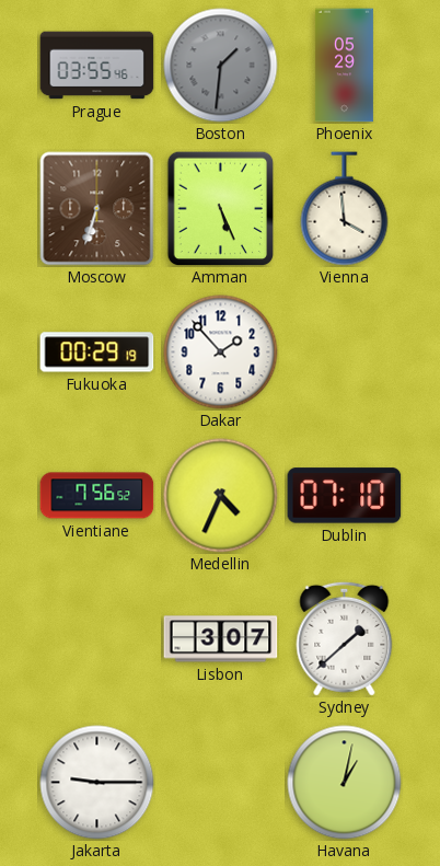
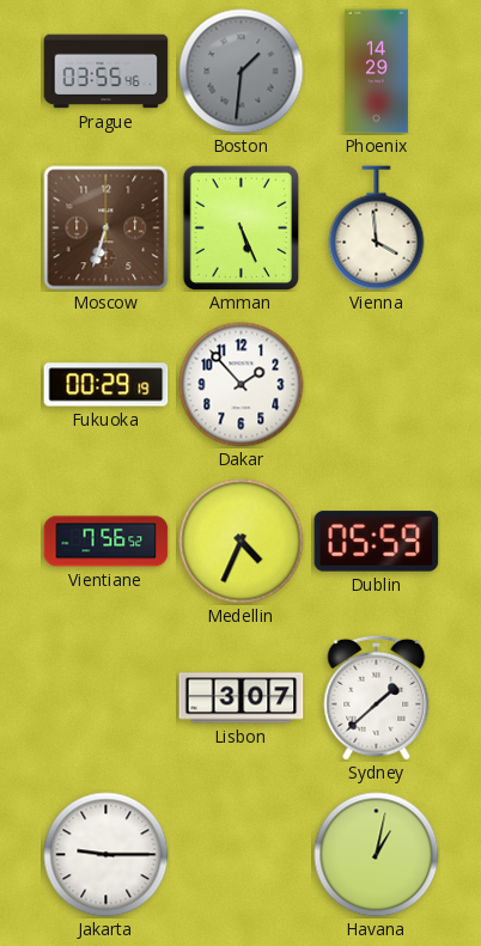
Phoenix: 05:29 -> 14:29
Dublin: 07:10 -> 05:59
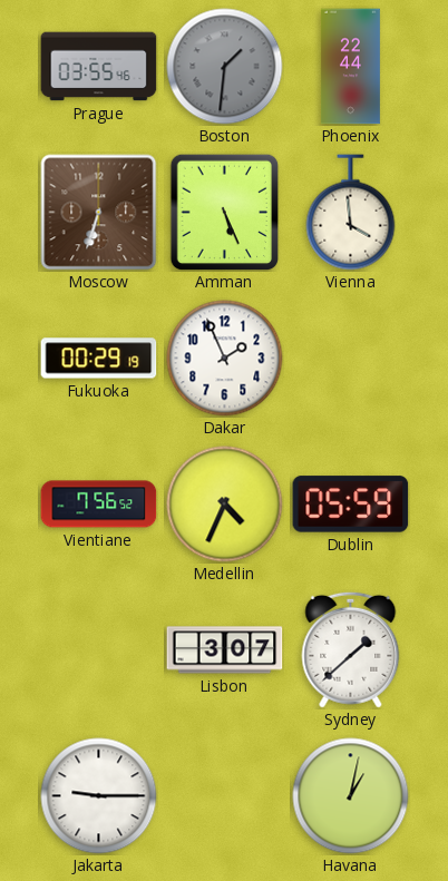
Phoenix: 14:29 -> 22:44
Dakar: 1:53 -> 1:56
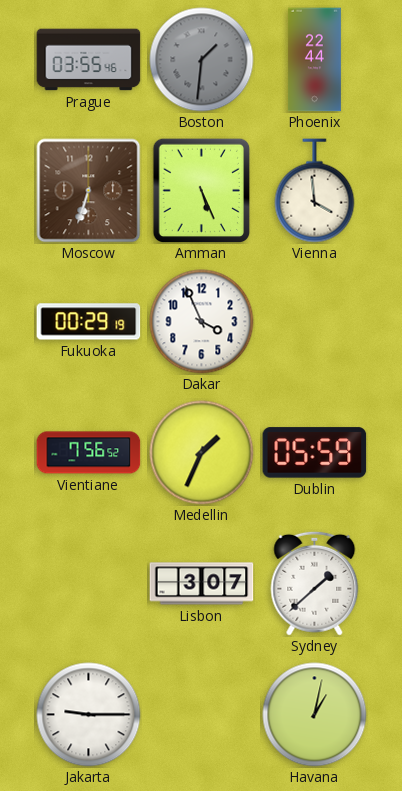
Dakar: 1:56 -> 3:56
Medellin: 4:34 -> 1:34
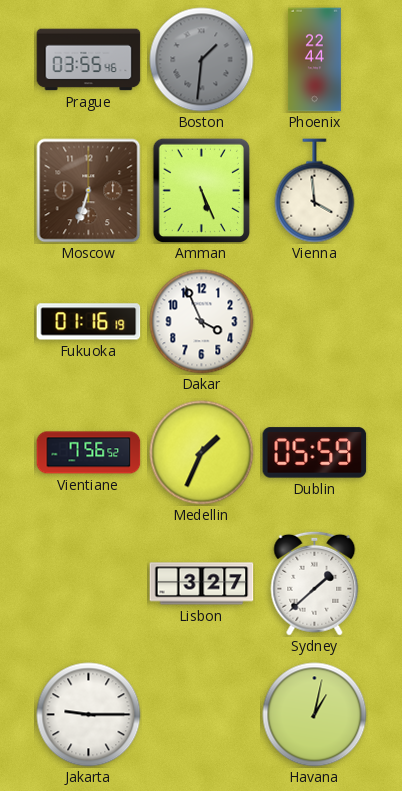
Fukuoka: 00:29 -> 01:16
Lisbon: 3:07 -> 3:27
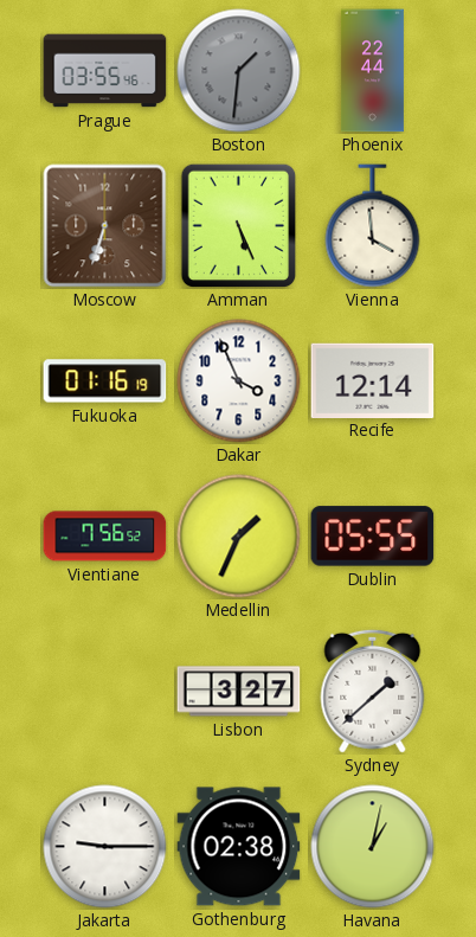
Recife: none -> 12:14
Dublin: 05:59 -> 05:55
Gothenburg: none -> 02:38
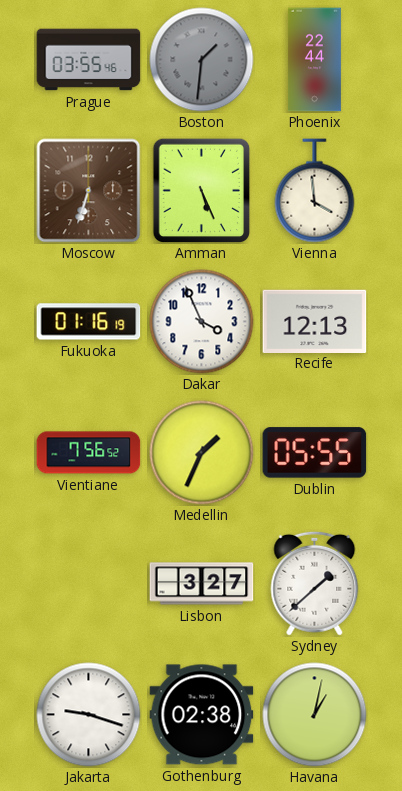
Recife: 12:14 -> 12:13
Jakarta: 9:15 -> 9:18
